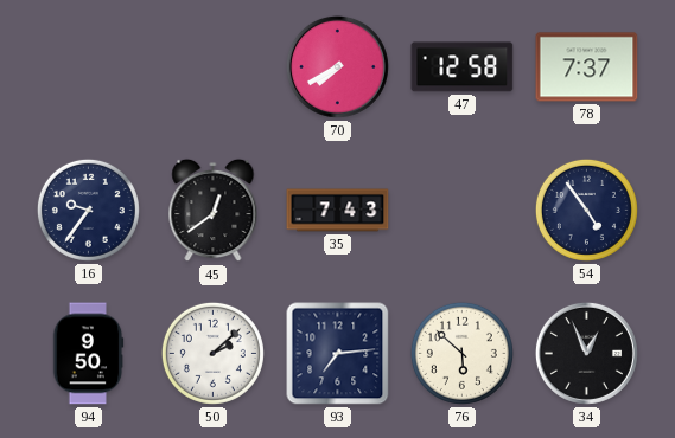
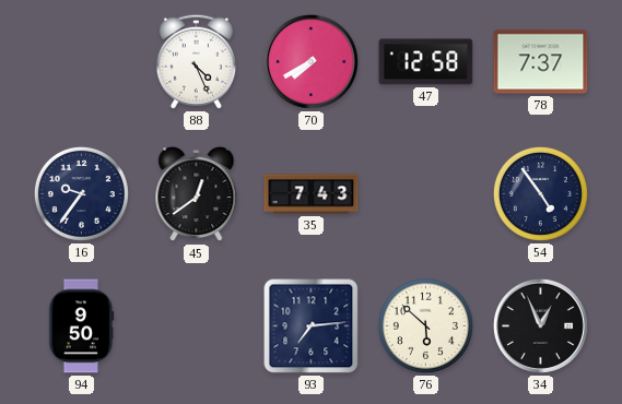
88: none -> 4:26
50: 2:08 -> none
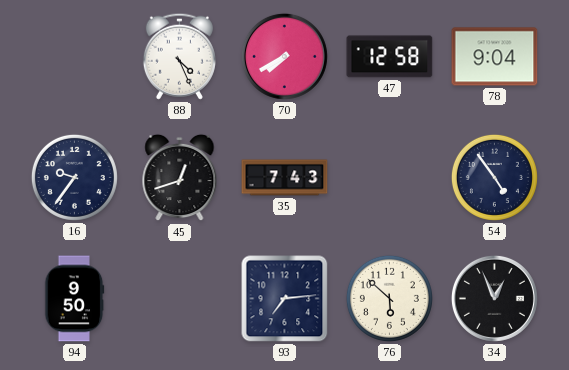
78: 7:37 -> 9:04
45: 12:39 -> 12:42
